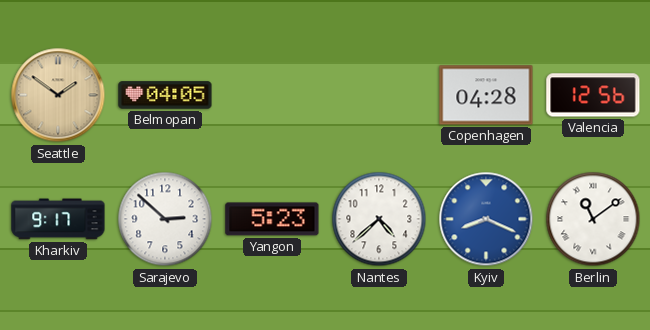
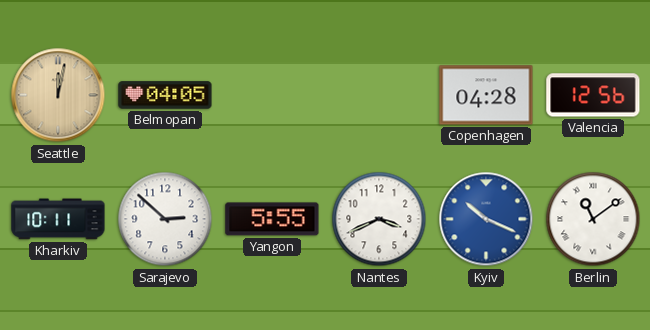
Seattle: 1:51 -> 12:02
Kharkiv: 9:17 -> 10:11
Yangon: 5:23 -> 5:55
Nantes: 4:38 -> 3:41
Kyiv: 8:19 -> 10:19
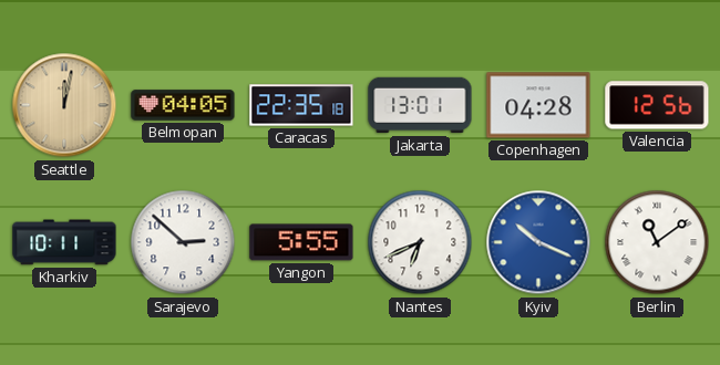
Caracas: none -> 22:35
Jakarta: none -> 13:01
Nantes: 3:41 -> 6:41
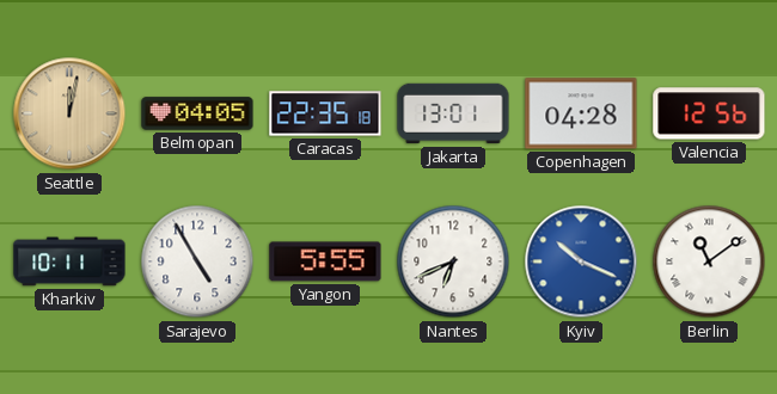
Sarajevo: 2:52 -> 4:55
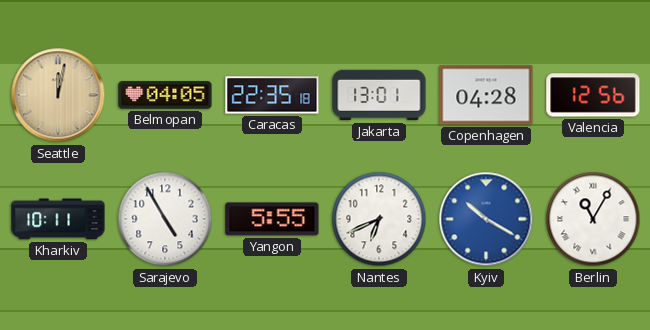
Kyiv: 10:19 -> 10:20
Berlin: 11:09 -> 11:05
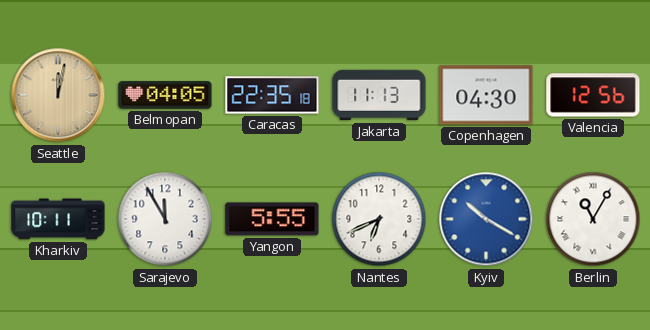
Jakarta: 13:01 -> 11:13
Copenhagen: 04:28 -> 04:30
Sarajevo: 4:55 -> 11:55
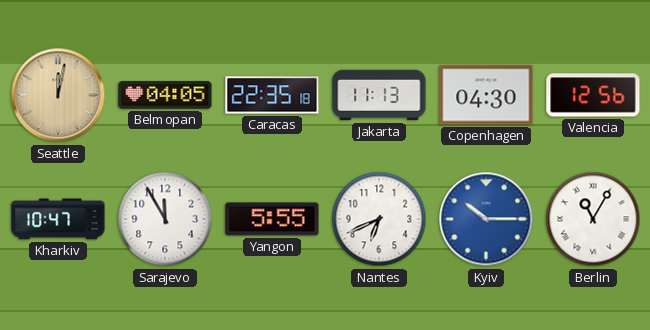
Kharkiv: 10:11 -> 10:47
Kyiv: 10:20 -> 10:15
